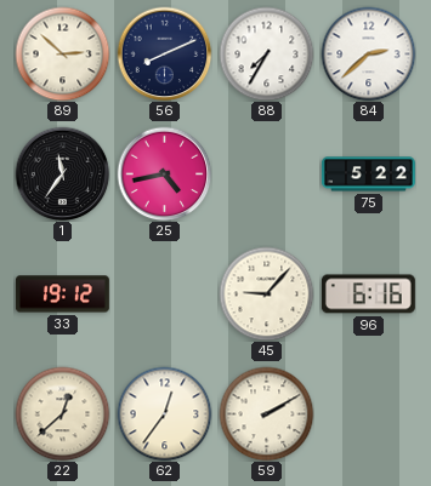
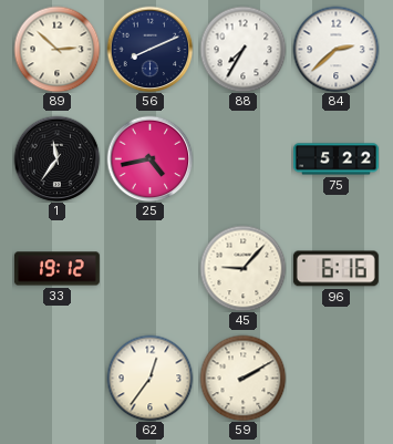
22: 12:38 -> none
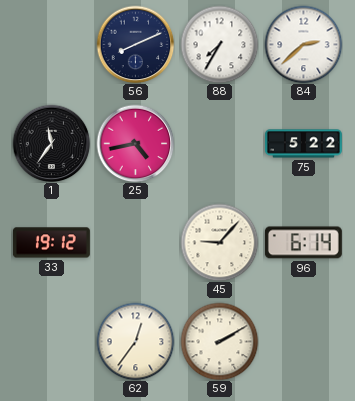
89: 2:52 -> none
96: 6:16 -> 6:14
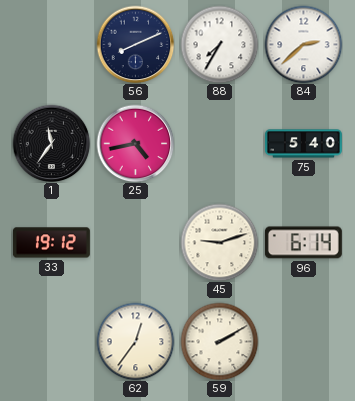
75: 5:22 -> 5:40
45: 9:07 -> 9:12
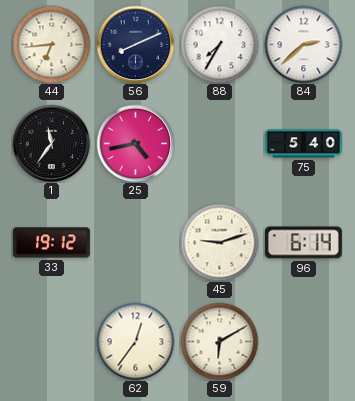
44: none -> 6:44
59: 2:10 -> 6:10
